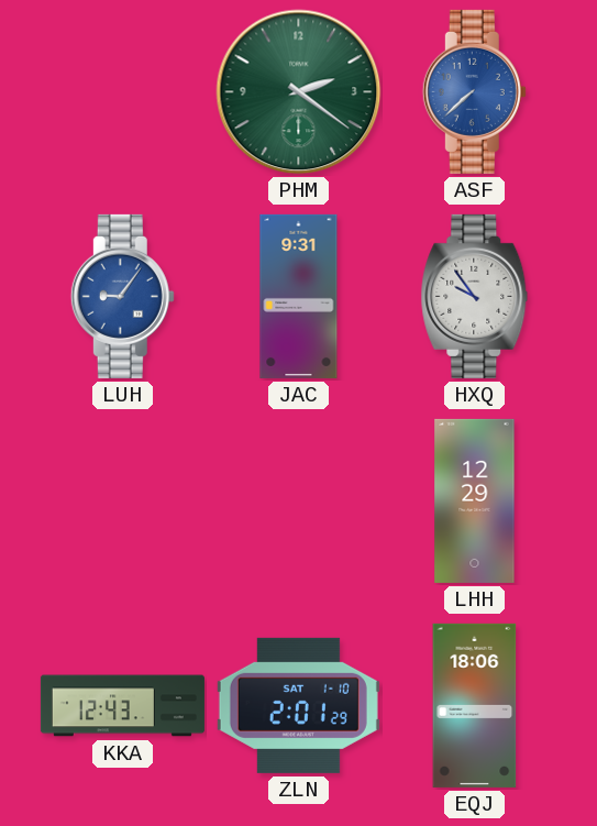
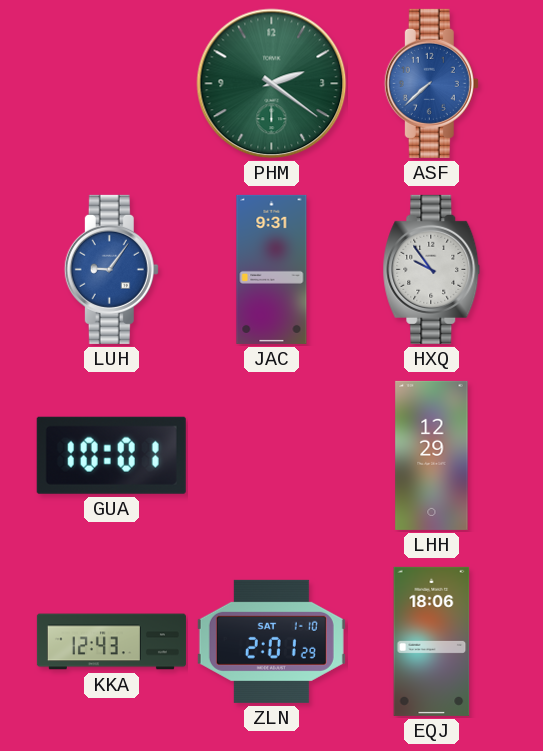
GUA: none -> 10:01
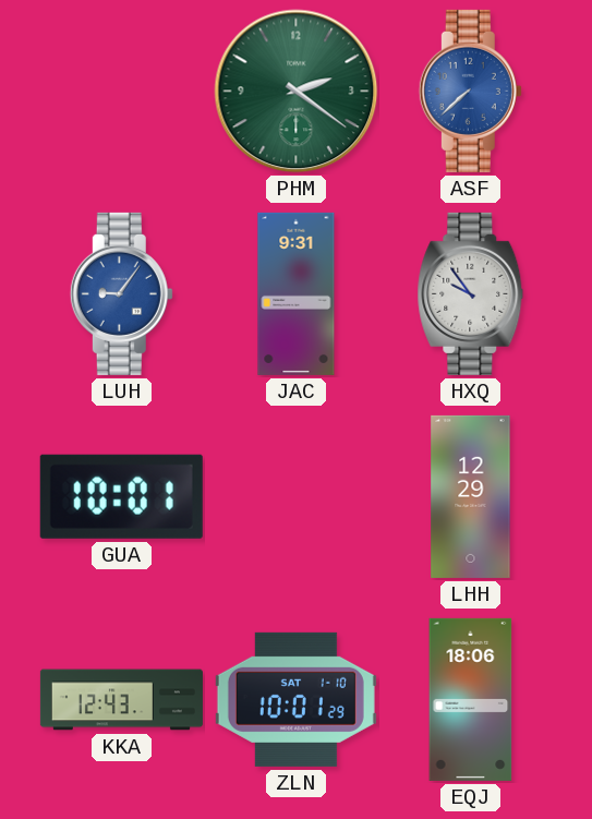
ZLN: 2:01 -> 10:01
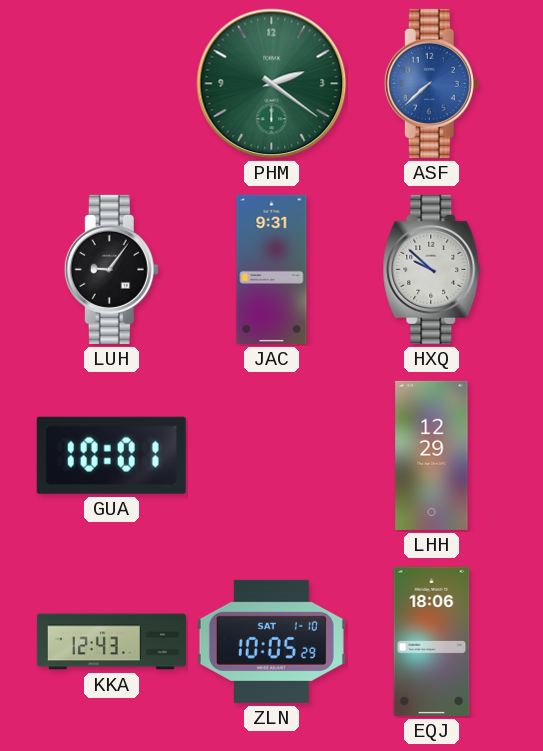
LUH dial: blue -> black
HXQ: 9:54 -> 9:52
ZLN: 10:01 -> 10:05
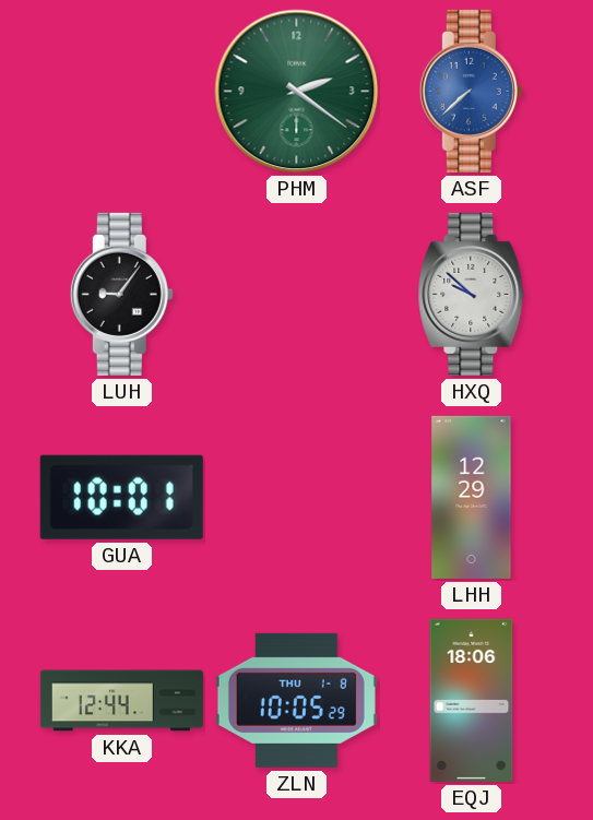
JAC: 9:31 -> none
KKA: 12:43 -> 12:44
ZLN date: SAT 1-10 -> THU 1-8
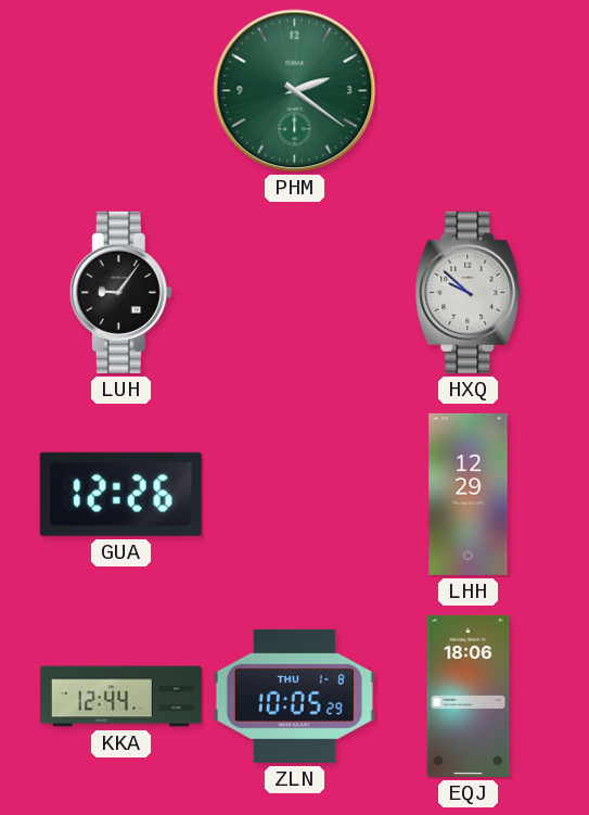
ASF: 7:38 -> none
GUA: 10:01 -> 12:26
